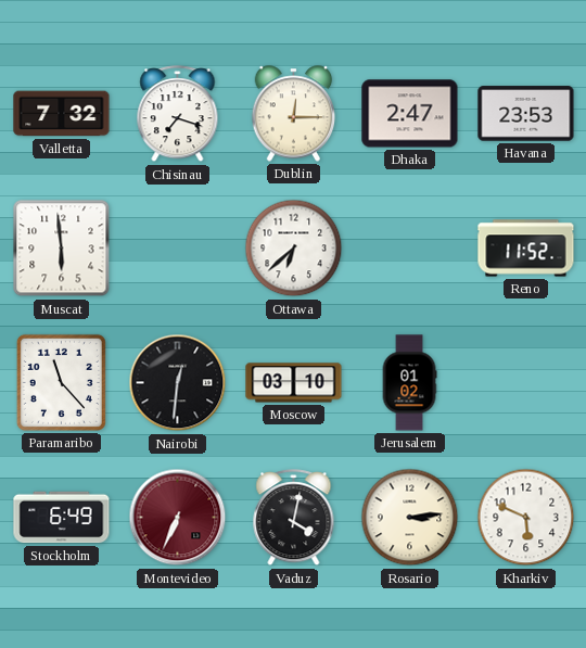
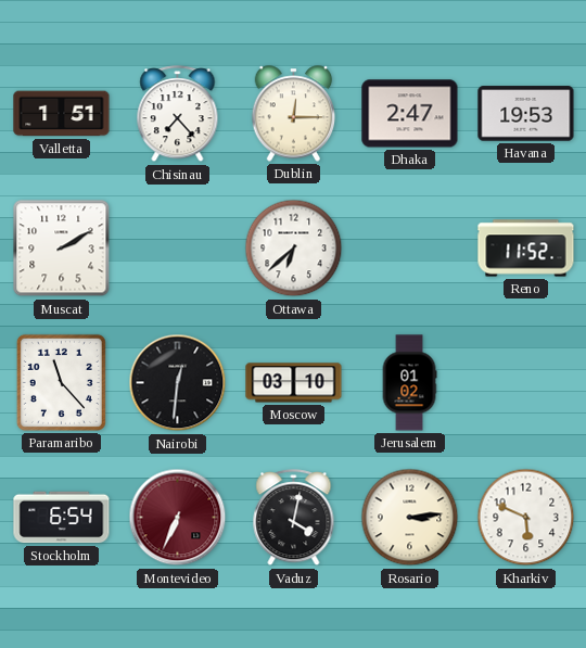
Valletta: 7:32 -> 1:51
Chisinau: 7:18 -> 7:23
Havana: 23:53 -> 19:53
Muscat: 5:59 -> 2:10
Stockholm: 6:49 -> 6:54
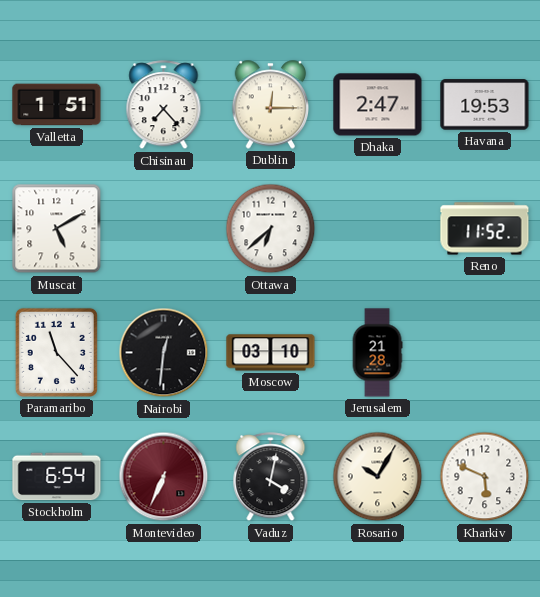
Muscat: 2:10 -> 5:10
Jerusalem: 01:02 -> 21:28
Rosario: 3:14 -> 10:05
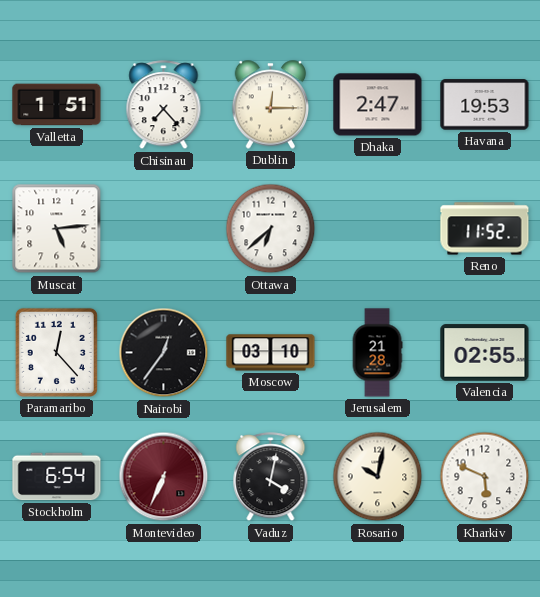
Muscat: 5:10 -> 5:14
Paramaribo: 11:23 -> 12:23
Nairobi: 12:31 -> 12:36
Valencia: none -> 02:55
Rosario: 10:05 -> 10:02
